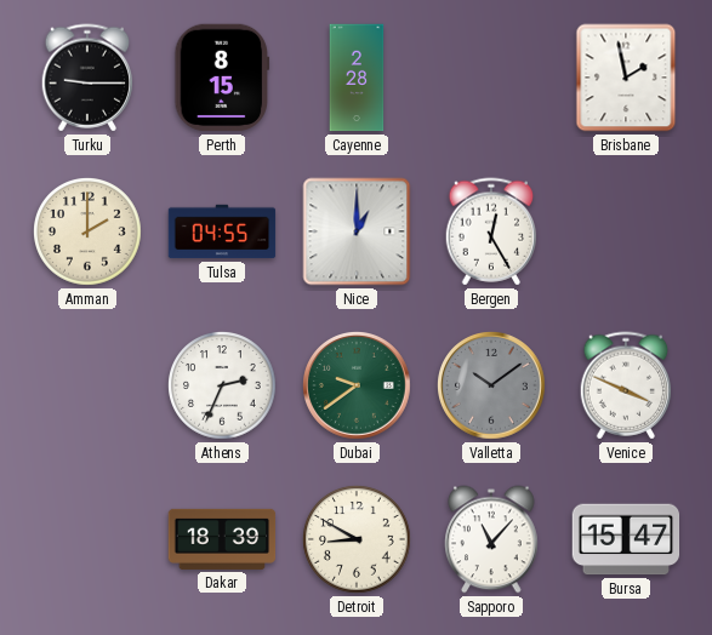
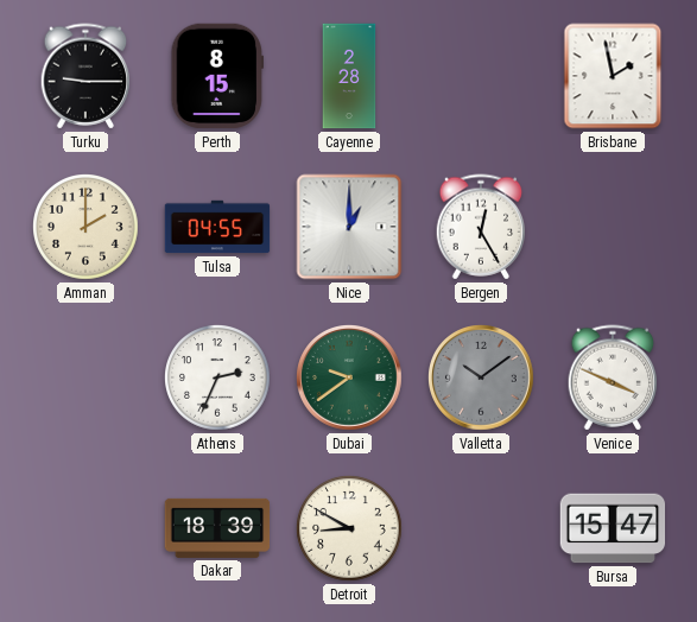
Sapporo: 11:07 -> none
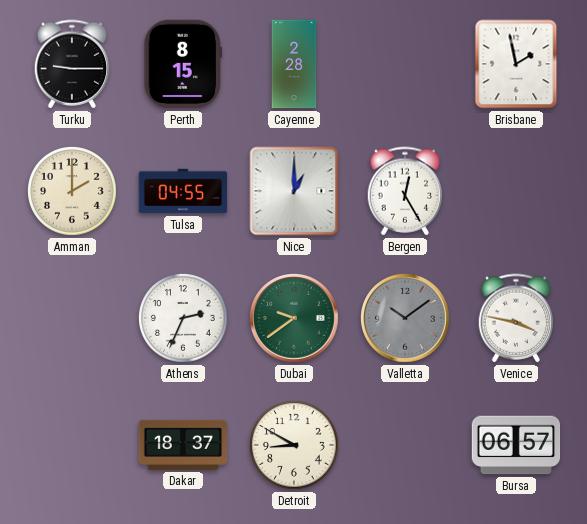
Venice: 3:49 -> 3:47
Dakar: 18:39 -> 18:37
Bursa: 15:47 -> 06:57
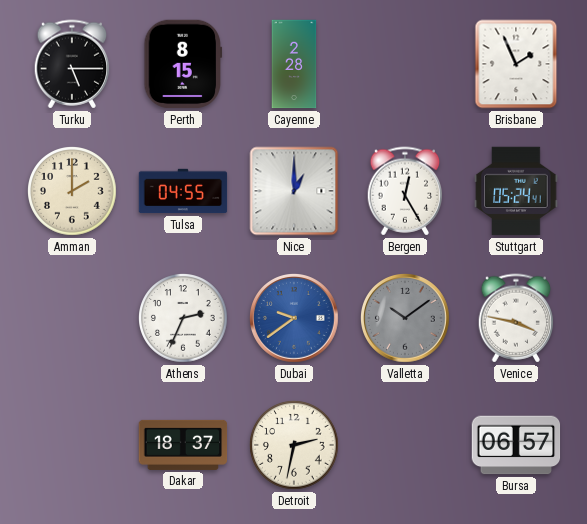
Turku: 9:15 -> 5:15
Brisbane: 1:58 -> 1:56
Stuttgart: none -> 05:24
Dubai dial: green -> blue
Detroit: 8:50 -> 2:32
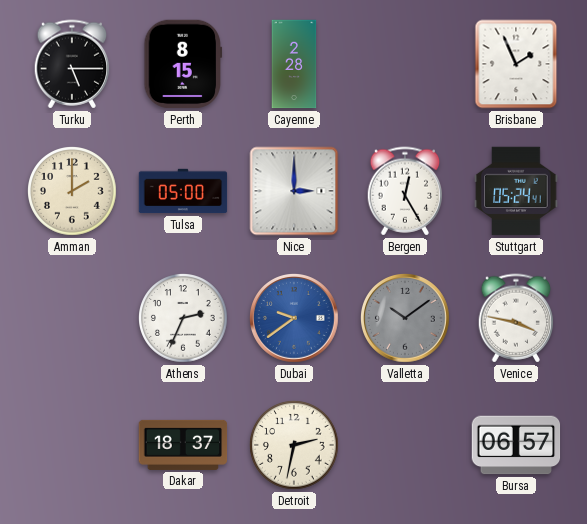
Tulsa: 04:55 -> 05:00
Nice: 1:00 -> 3:00
